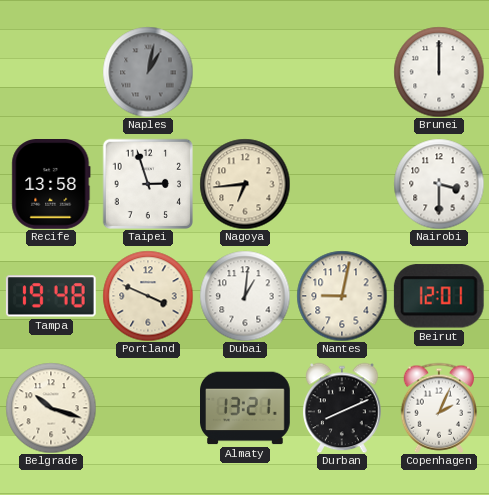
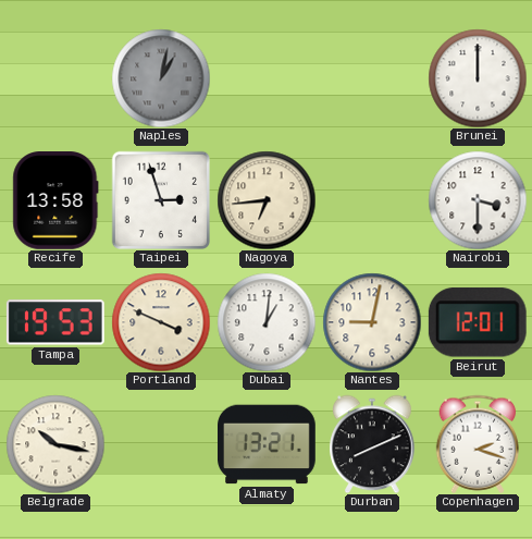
Tampa: 19:48 -> 19:53
Belgrade: 10:18 -> 10:17
Copenhagen: 2:04 -> 2:18
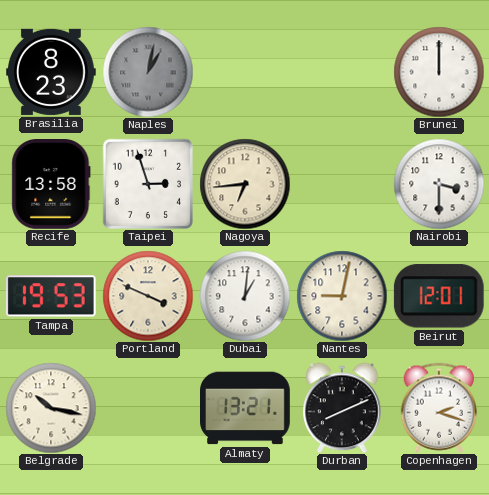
Brasilia: none -> 8:23
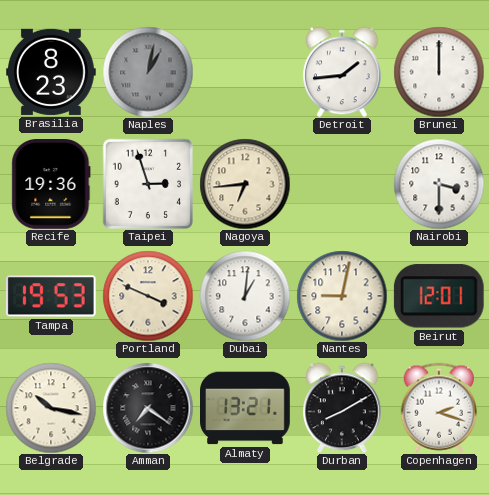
Detroit: none -> 1:44
Recife: 13:58 -> 19:36
Amman: none -> 7:21
Durban: 8:11 -> 8:10
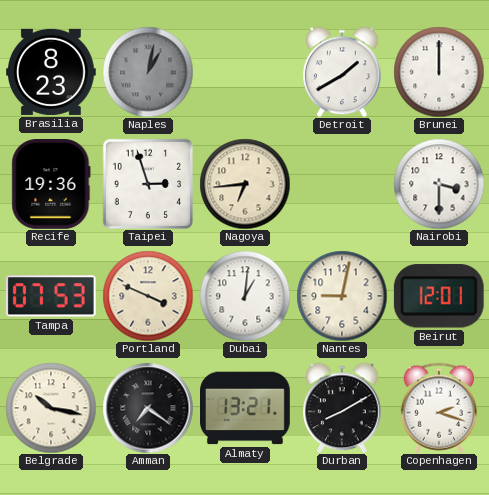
Detroit: 1:44 -> 1:40
Tampa: 19:53 -> 07:53
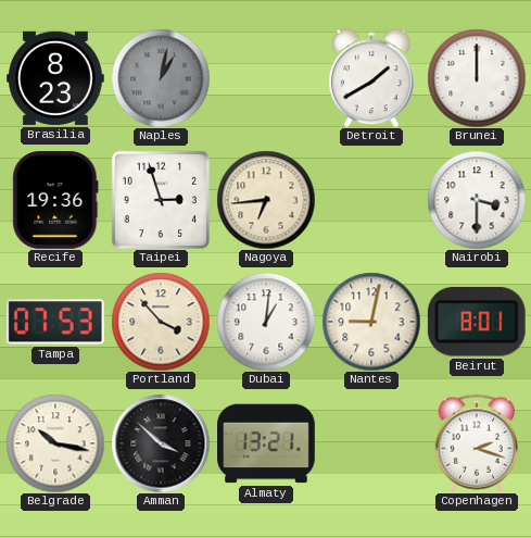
Portland: 3:49 -> 3:53
Beirut: 12:01 -> 8:01
Amman: 7:21 -> 3:52
Durban: 8:10 -> none
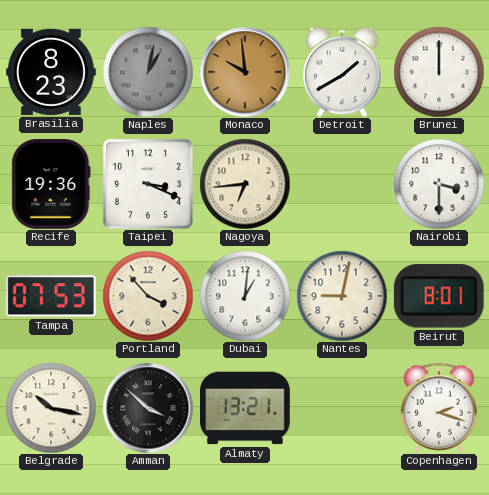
Monaco: none -> 9:59
Taipei: 2:57 -> 3:19
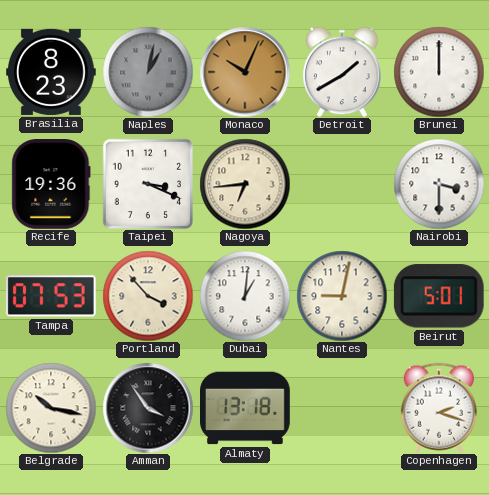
Monaco: 9:59 -> 10:04
Beirut: 8:01 -> 5:01
Amman: 3:52 -> 3:54
Almaty: 13:21 -> 13:18
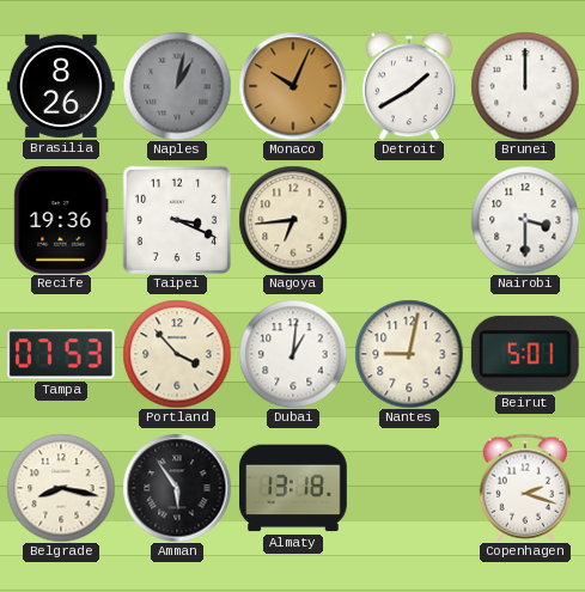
Brasilia: 8:23 -> 8:26
Belgrade: 10:17 -> 8:17
Amman: 3:54 -> 5:54
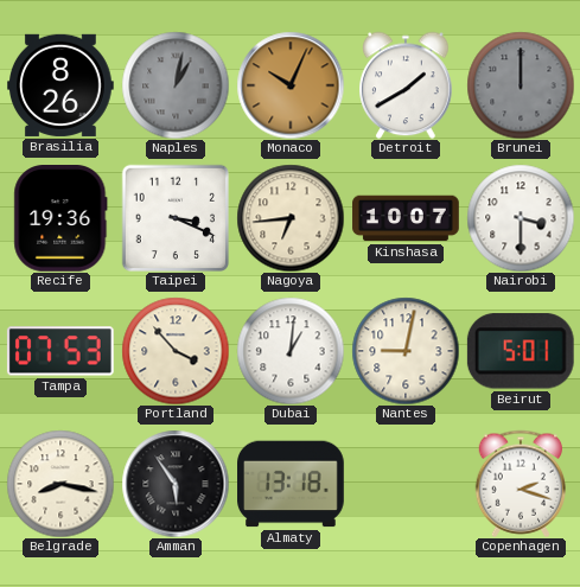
Brunei dial: white -> grey
Kinshasa: none -> 10:07
